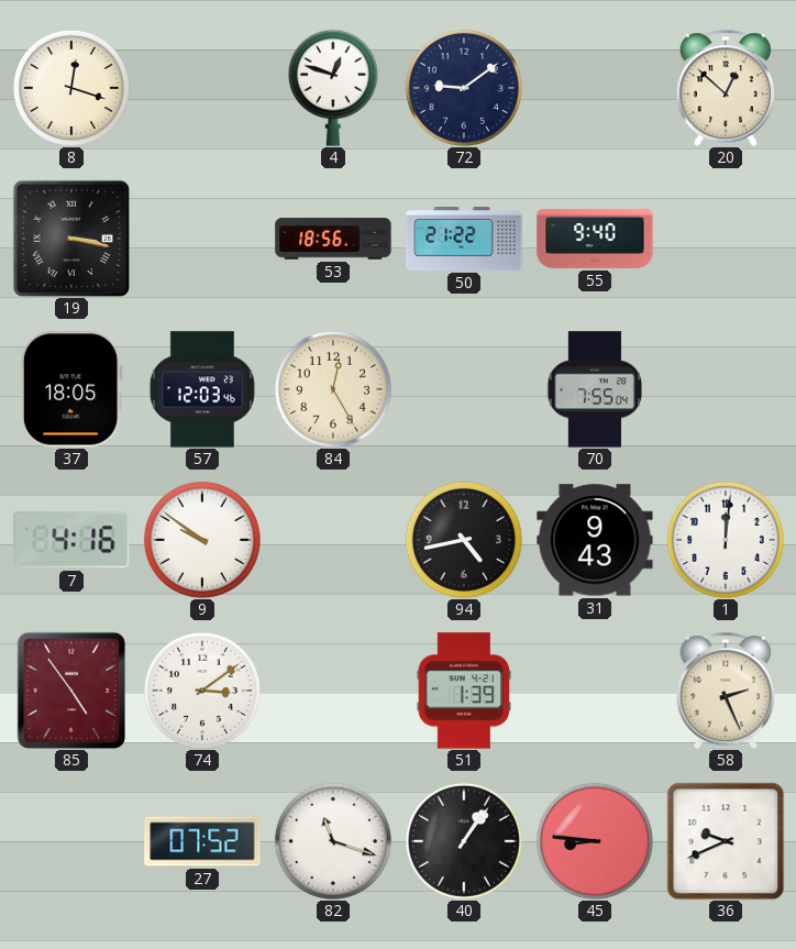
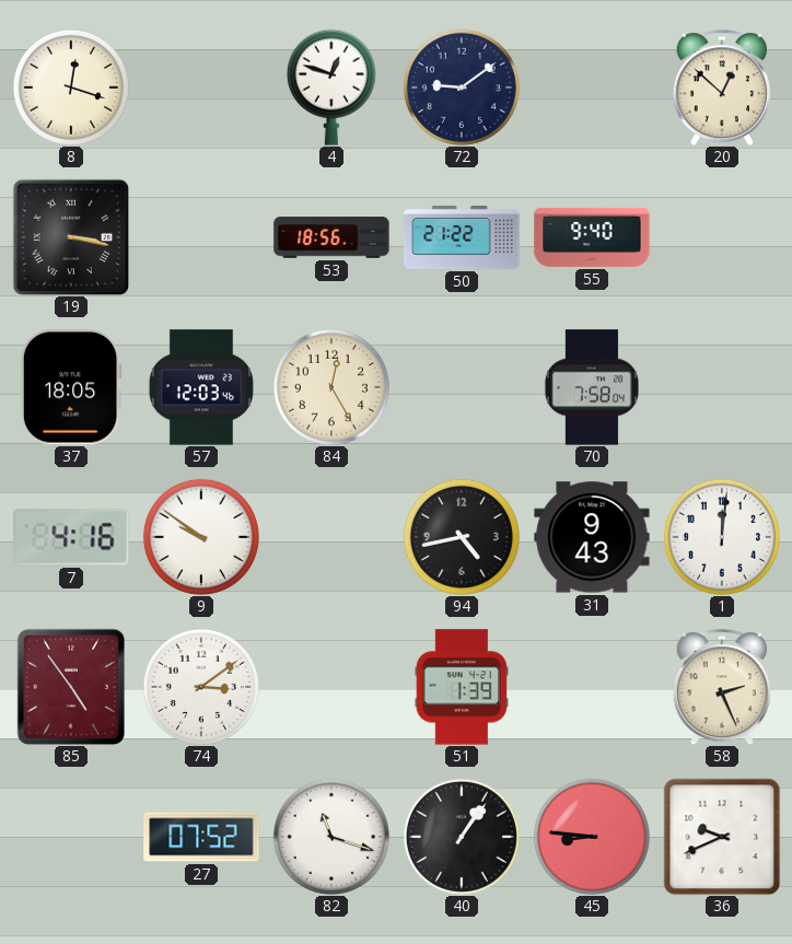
70: 7:55 -> 7:58
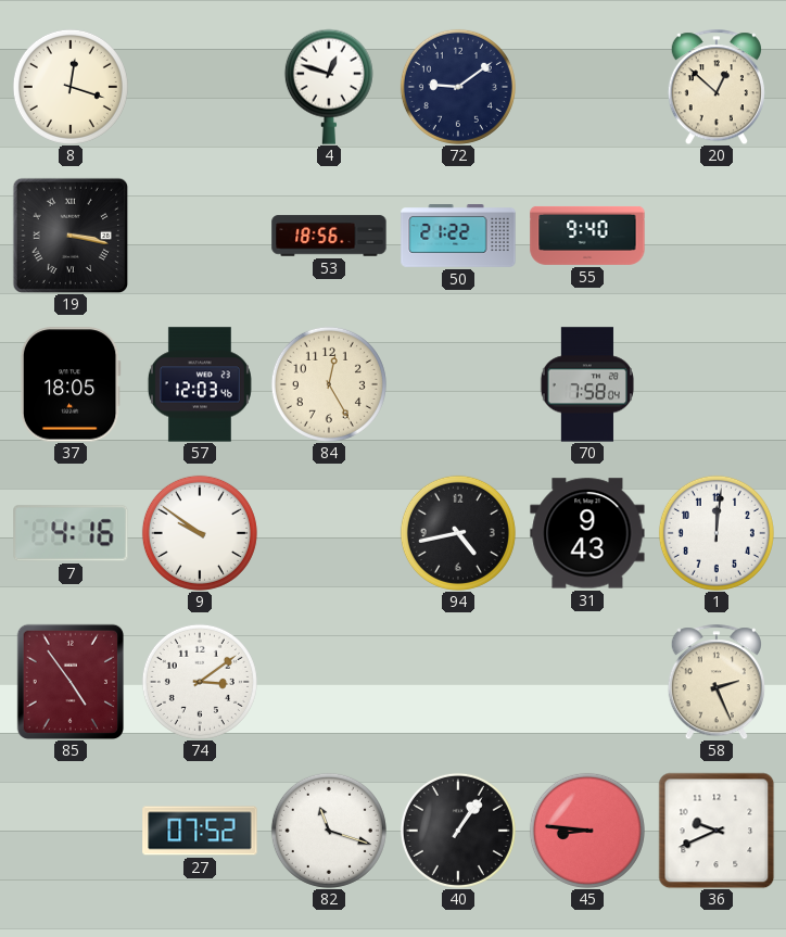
51: 1:39 -> none
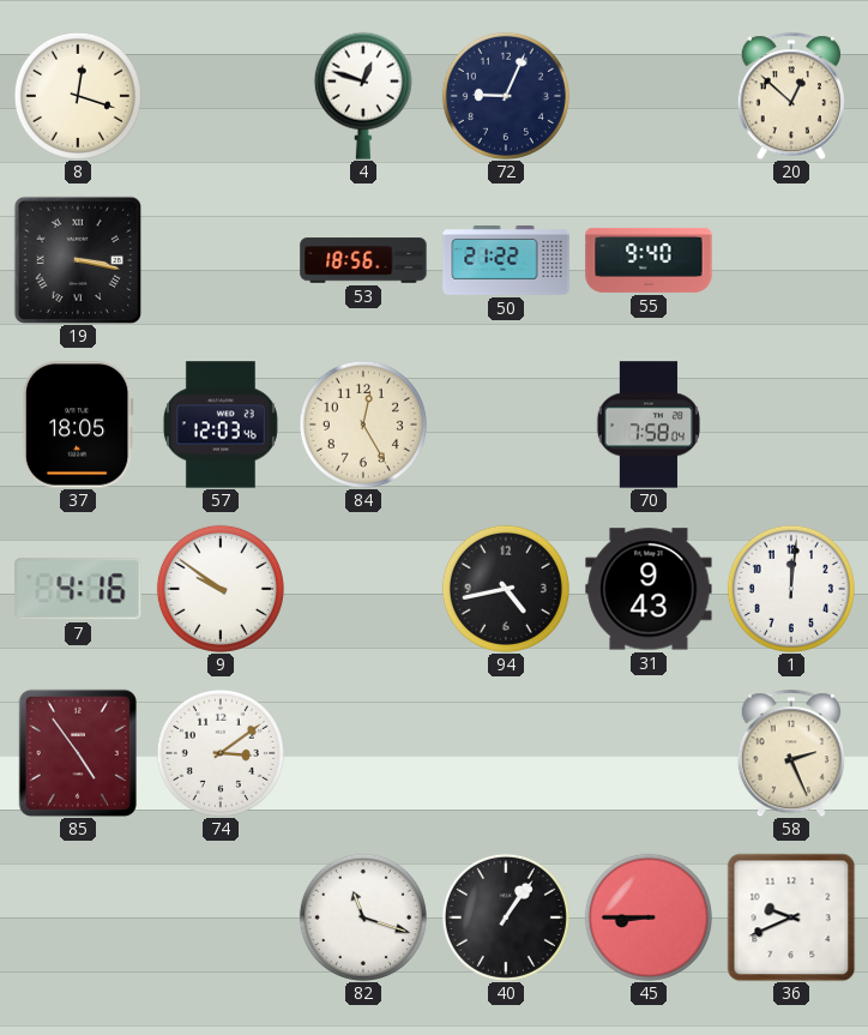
72: 9:09 -> 9:04
27: 07:52 -> none
45: 8:46 -> 8:45
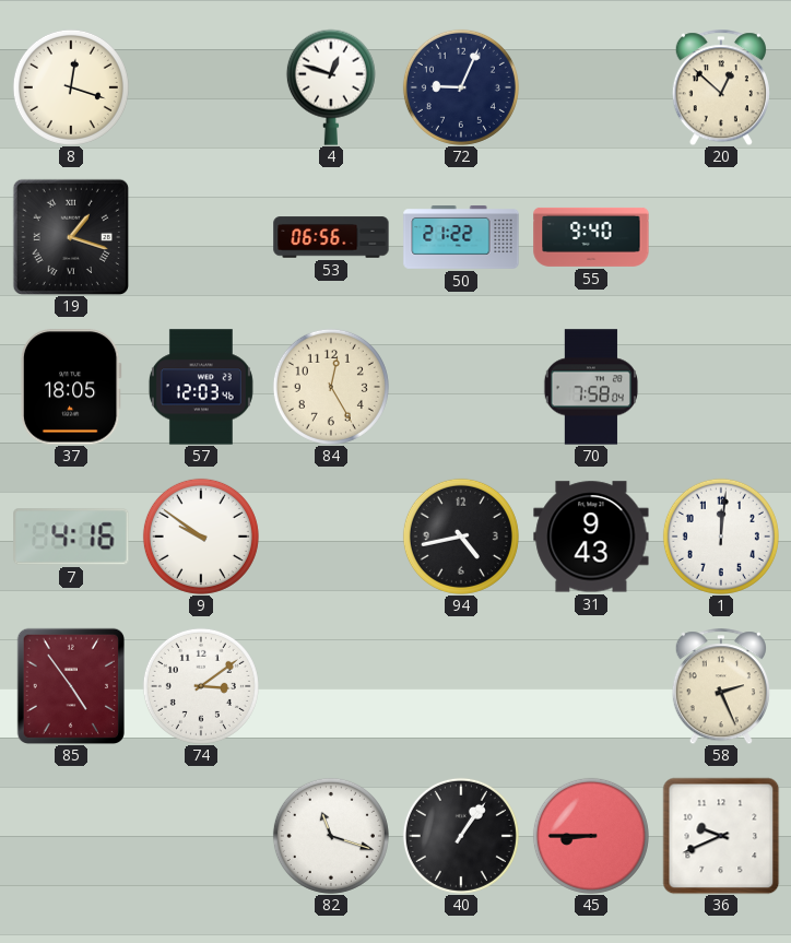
19: 3:17 -> 1:18
53: 18:56 -> 06:56
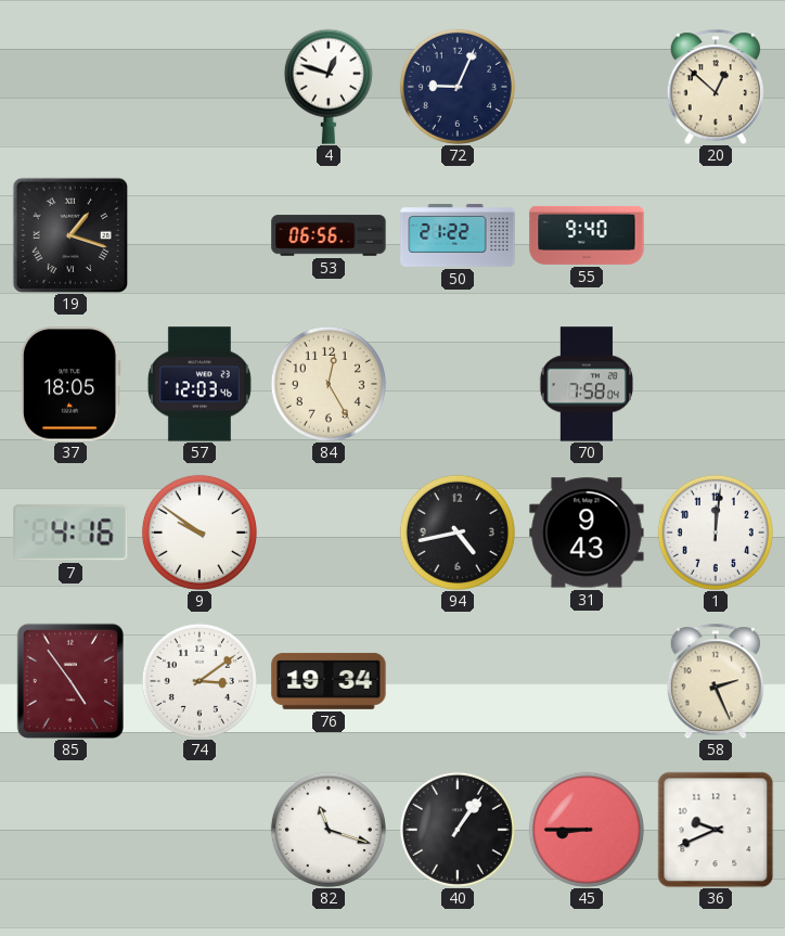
8: 12:18 -> none
76: none -> 19:34
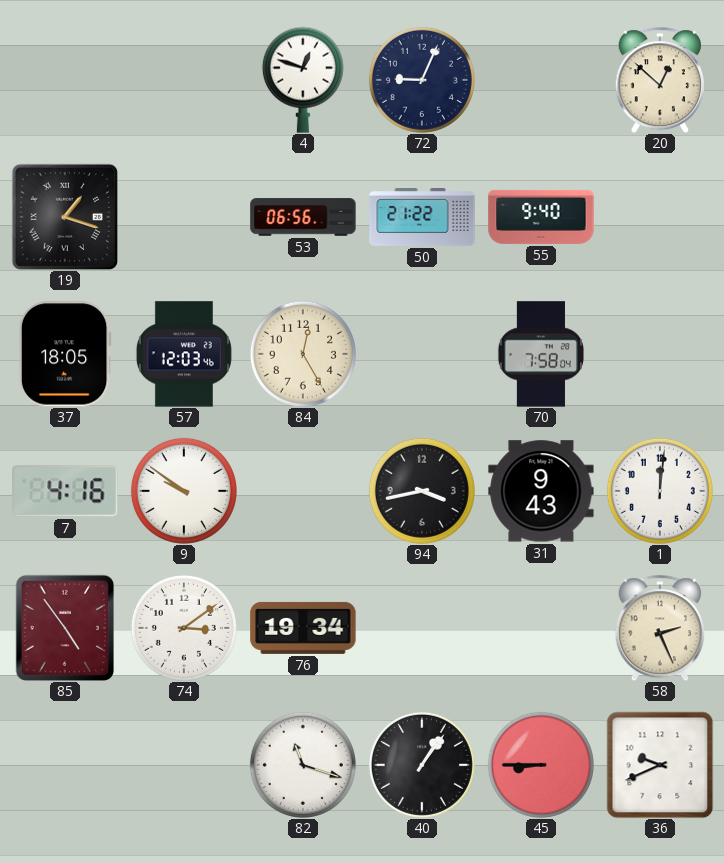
94: 4:43 -> 3:43
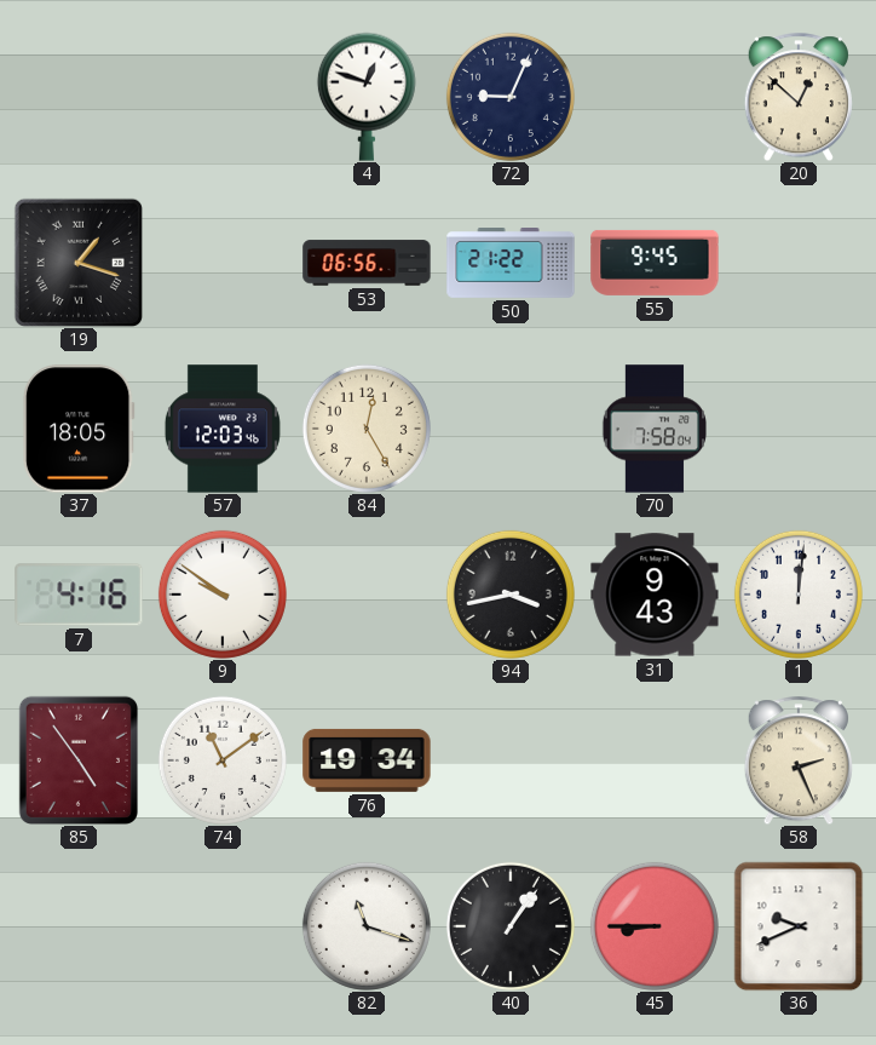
55: 9:40 -> 9:45
74: 3:09 -> 11:09
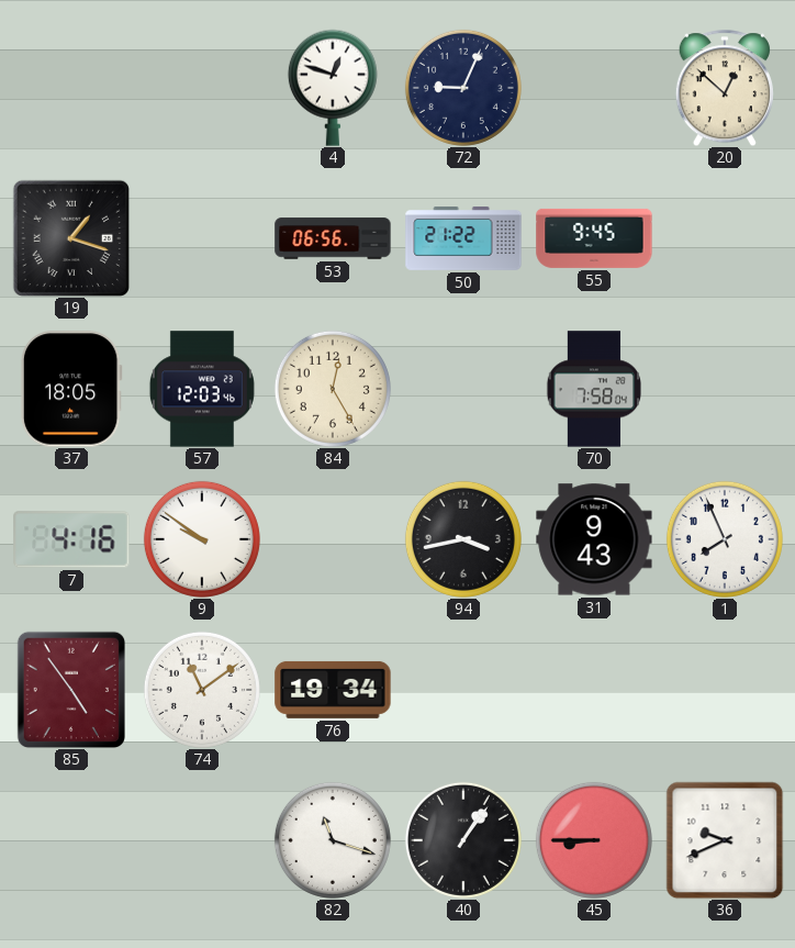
1: 12:01 -> 7:56
58: 2:26 -> none
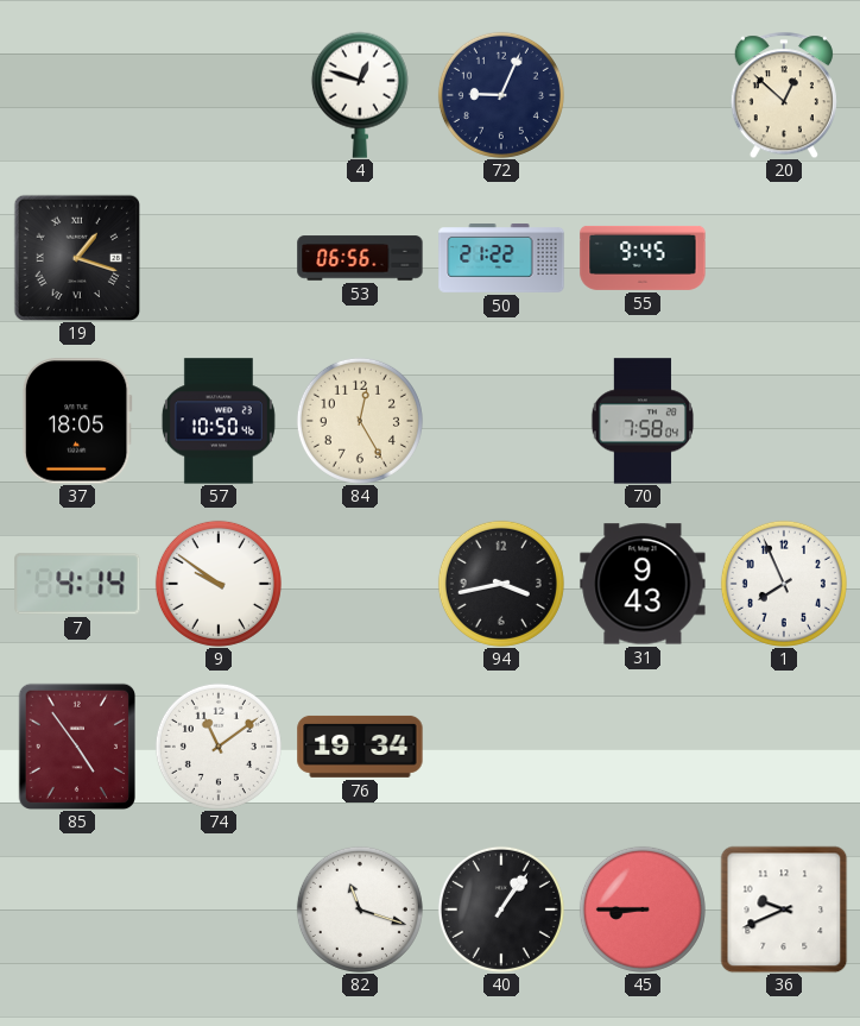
57: 12:03 -> 10:50
7: 4:16 -> 4:14
